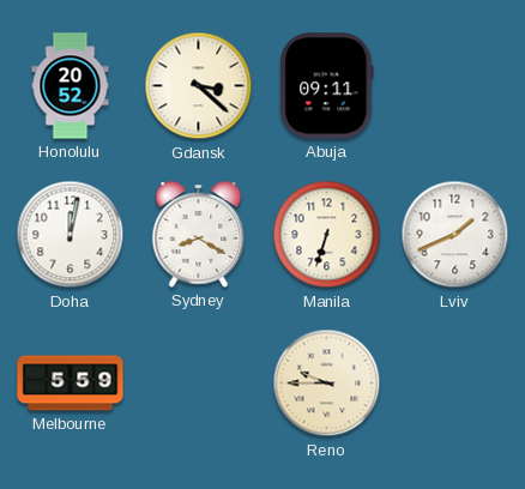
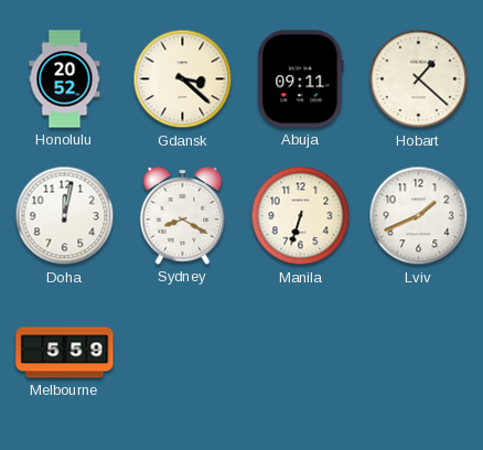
Hobart: none -> 1:22
Reno: 9:45 -> none
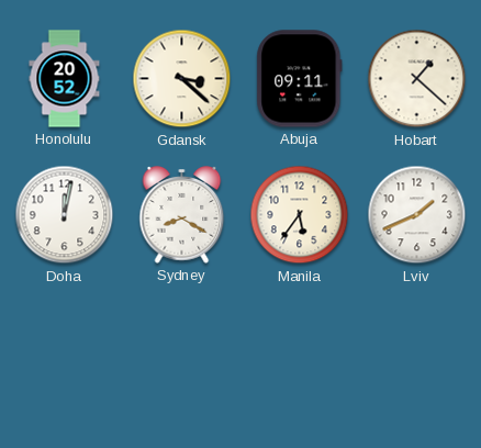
Manila: 6:33 -> 5:36
Melbourne: 5:59 -> none
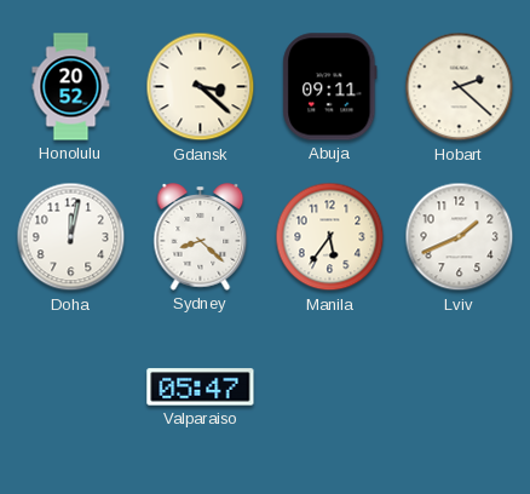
Hobart: 1:22 -> 2:22
Sydney: 8:20 -> 8:22
Valparaiso: none -> 05:47
